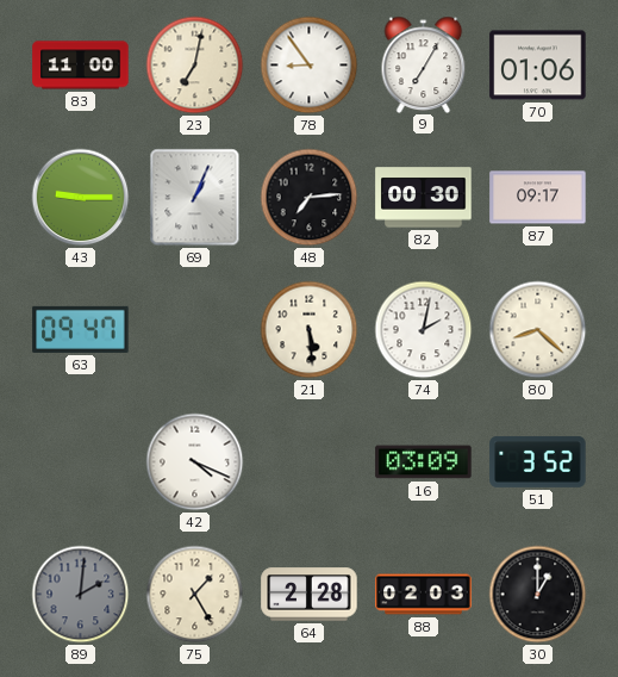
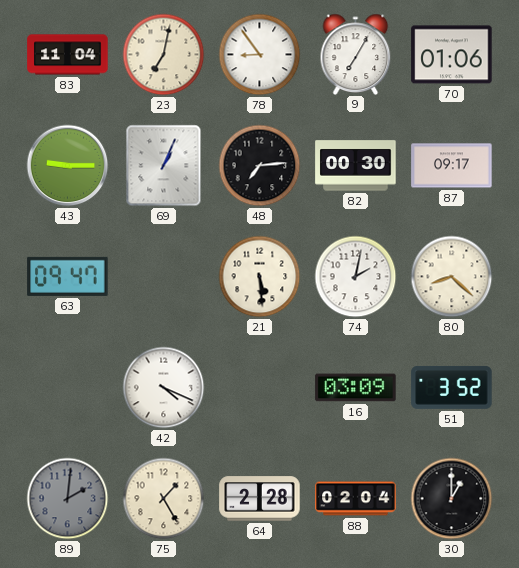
83: 11:00 -> 11:04
88: 02:03 -> 02:04
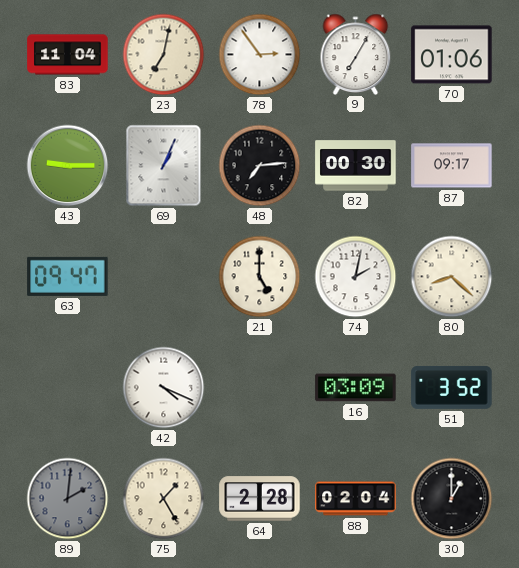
78: 8:54 -> 2:54
21: 5:29 -> 5:00
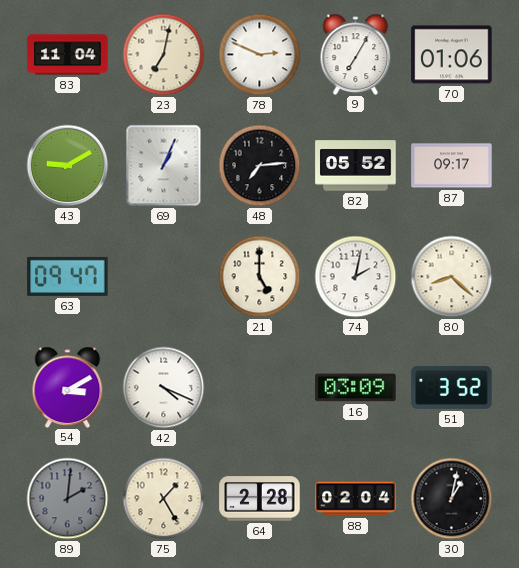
78: 2:54 -> 2:49
43: 9:15 -> 9:10
82: 00:30 -> 05:52
54: none -> 3:10
30: 1:00 -> 1:02
